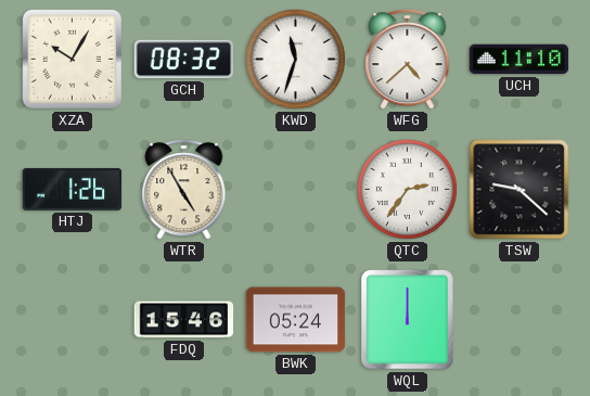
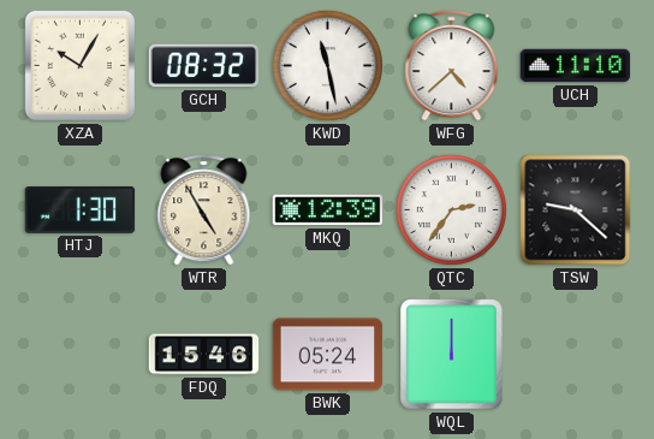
KWD: 11:33 -> 11:28
HTJ: 1:26 -> 1:30
MKQ: none -> 12:39
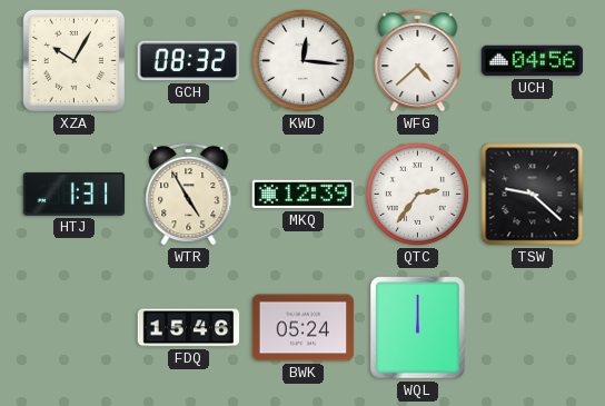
KWD: 11:28 -> 12:16
UCH: 11:10 -> 04:56
HTJ: 1:30 -> 1:31
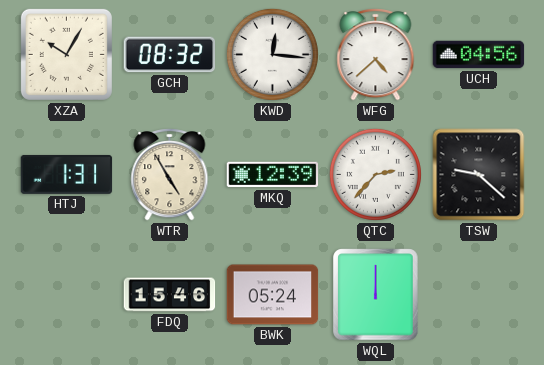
QTC: 2:36 -> 2:37
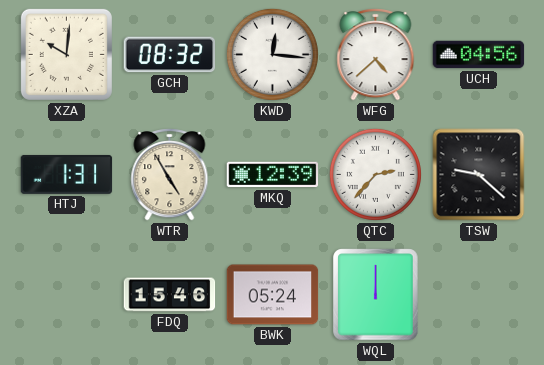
XZA: 10:05 -> 10:01
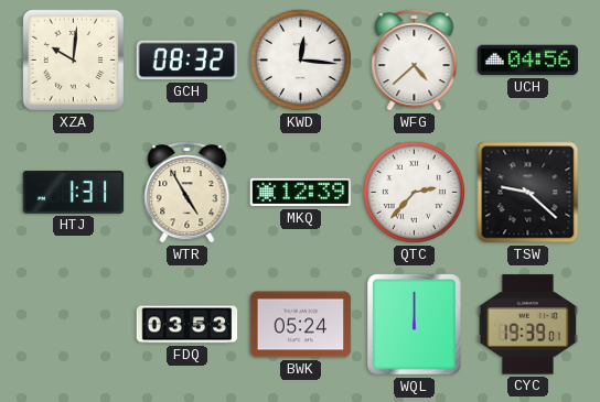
FDQ: 15:46 -> 03:53
CYC: none -> 19:39
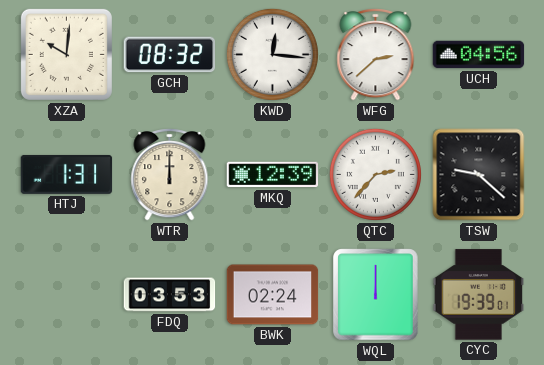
WFG: 4:38 -> 2:38
WTR: 4:55 -> 12:00
BWK: 05:24 -> 02:24
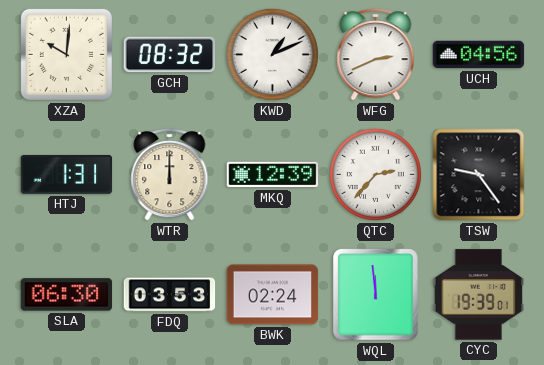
KWD: 12:16 -> 1:11
WFG: 2:38 -> 2:41
TSW: 9:22 -> 9:24
SLA: none -> 06:30
WQL: 12:00 -> 11:59
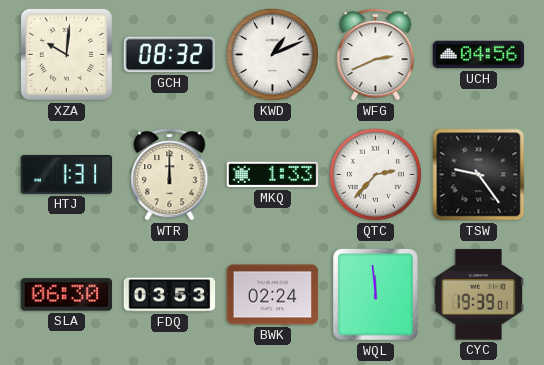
MKQ: 12:39 -> 1:33
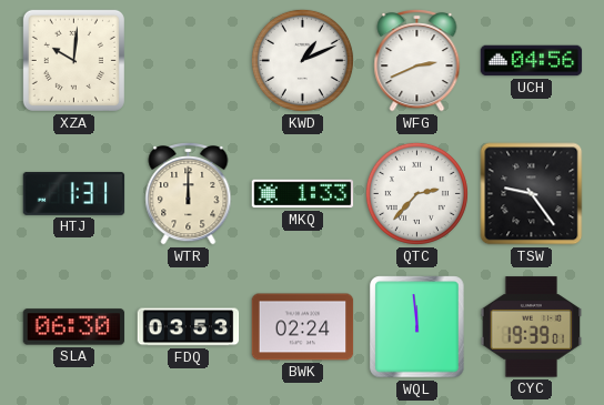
GCH: 08:32 -> none
